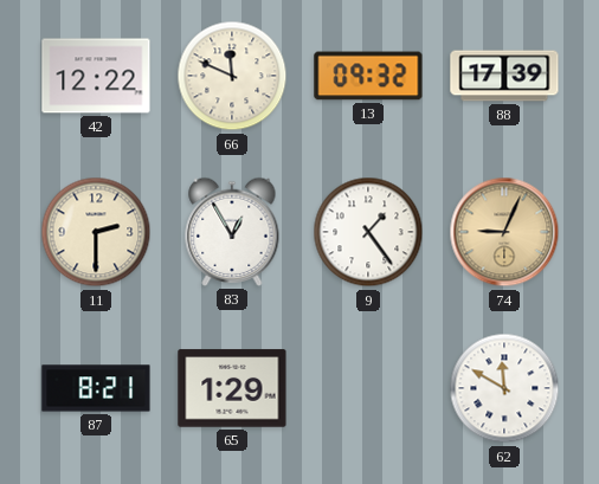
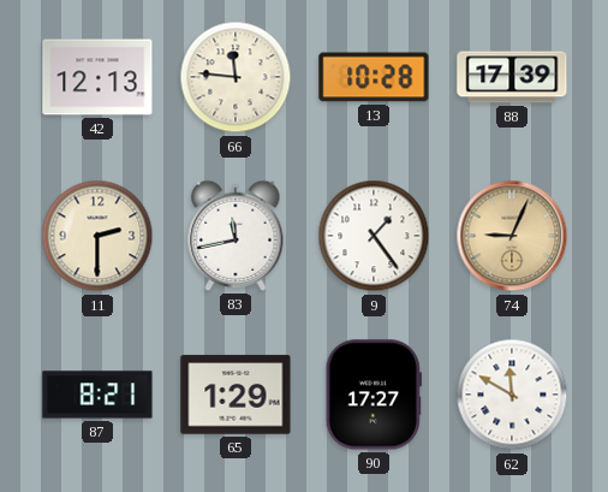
42: 12:22 -> 12:13
66: 11:49 -> 11:46
13: 09:32 -> 10:28
83: 12:55 -> 11:43
90: none -> 17:27
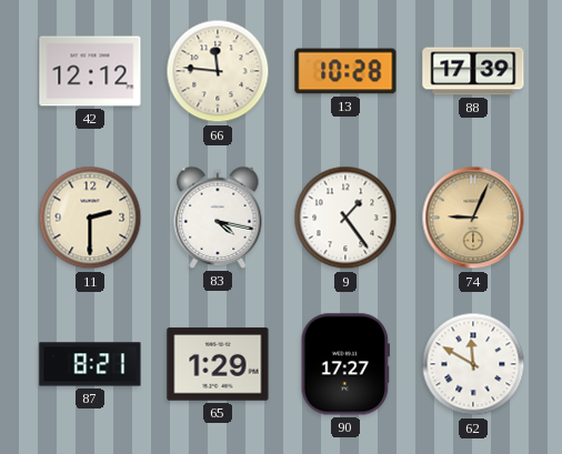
42: 12:13 -> 12:12
83: 11:43 -> 4:17
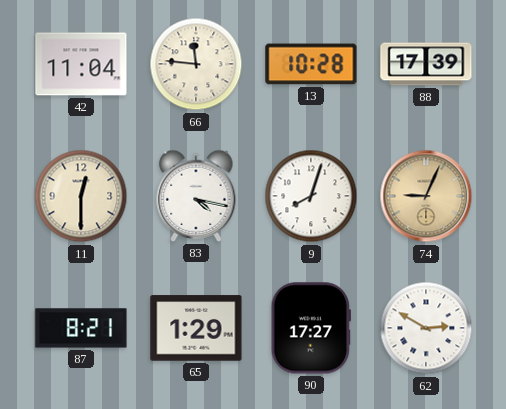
42: 12:12 -> 11:04
11: 2:30 -> 12:30
9: 1:24 -> 8:03
62: 11:50 -> 2:50
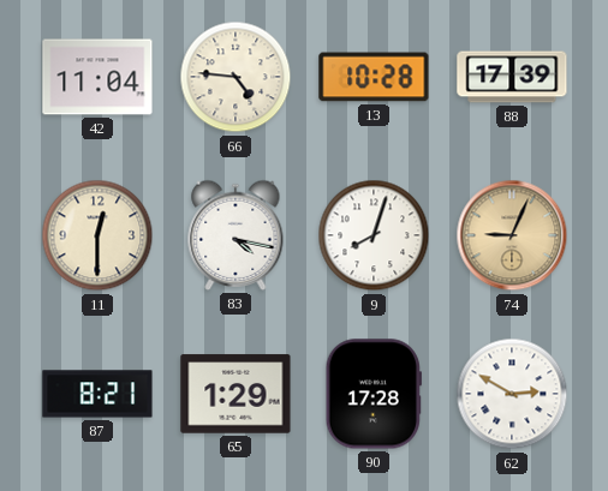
66: 11:46 -> 4:46
90: 17:27 -> 17:28
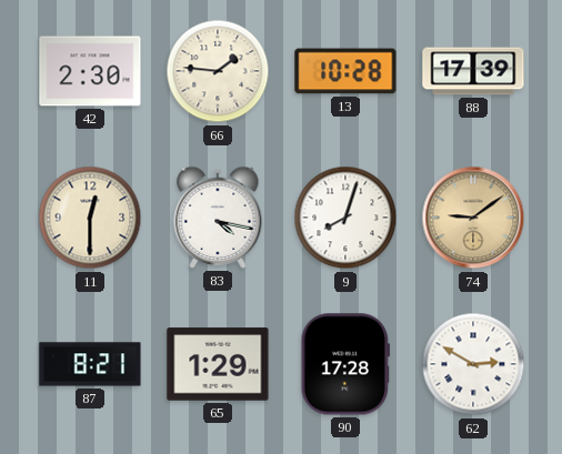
42: 11:04 -> 2:30
66: 4:46 -> 1:46
74: 9:04 -> 9:09
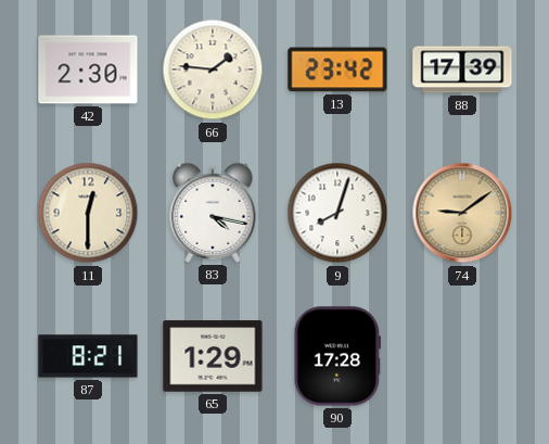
13: 10:28 -> 23:42
62: 2:50 -> none
